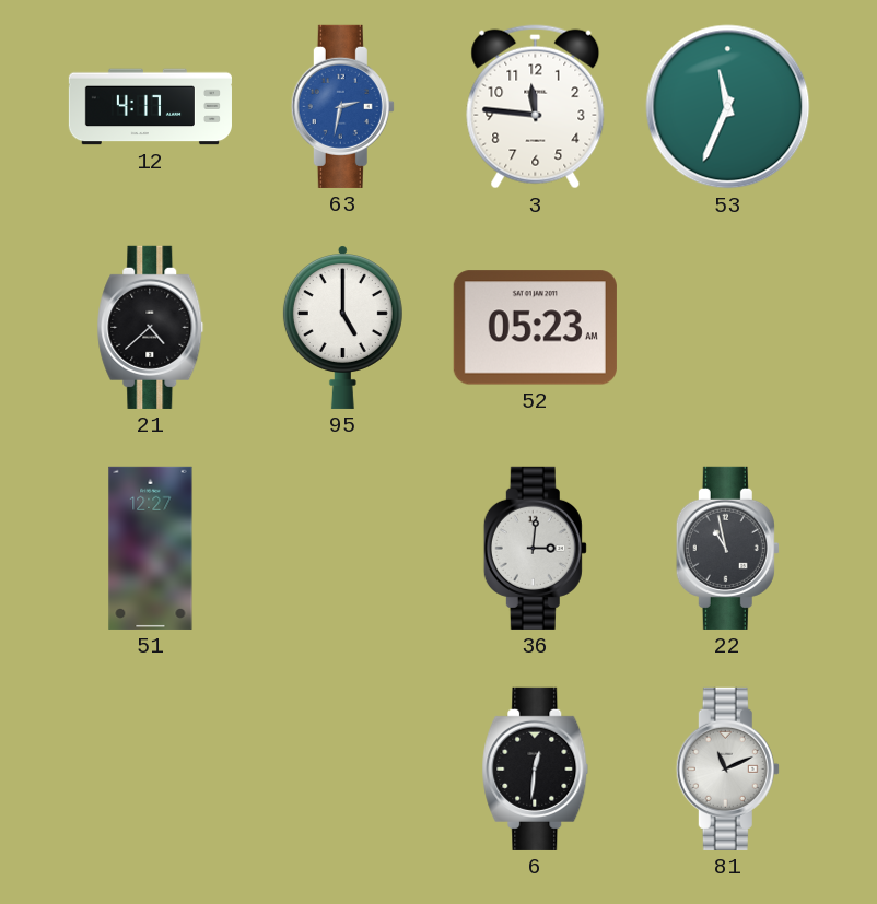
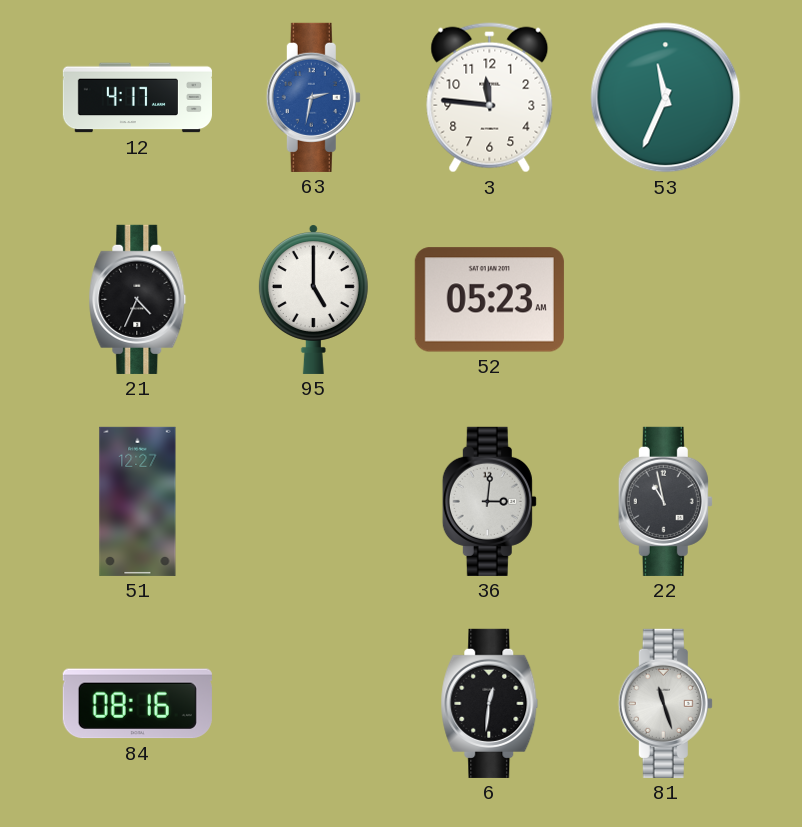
21: 4:38 -> 4:34
84: none -> 08:16
81: 11:11 -> 11:27
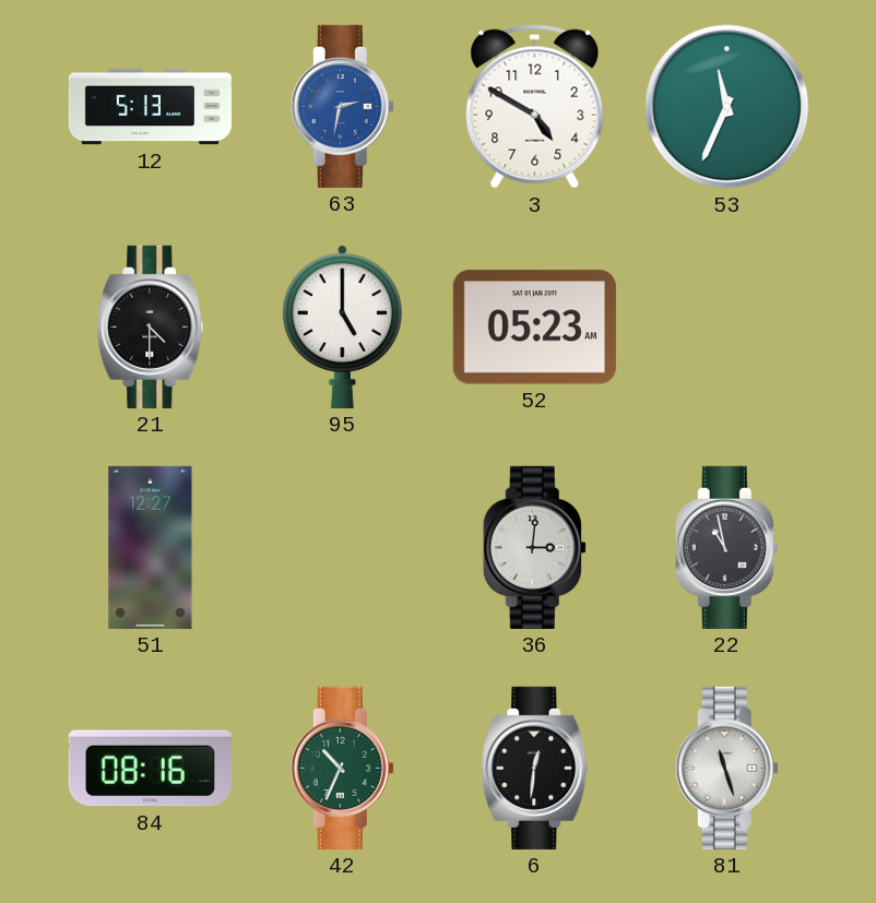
12: 4:17 -> 5:13
3: 11:46 -> 4:50
21: 4:34 -> 4:30
42: none -> 10:34
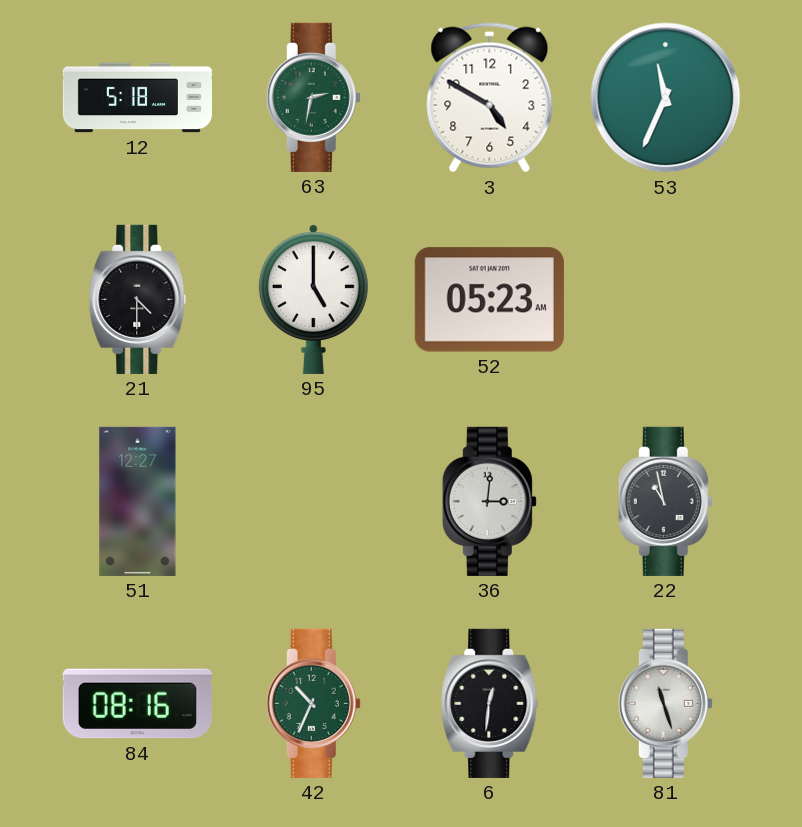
12: 5:13 -> 5:18
63 dial: blue -> green
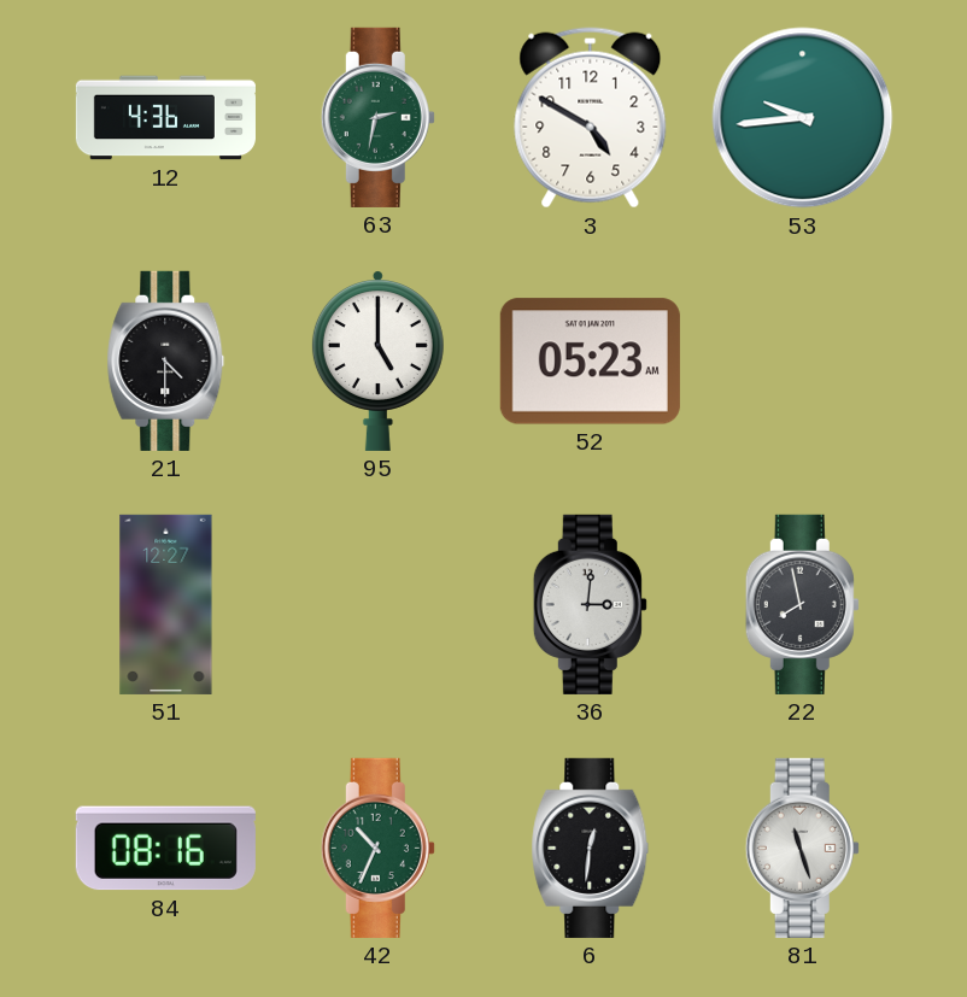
12: 5:18 -> 4:36
53: 11:34 -> 9:44
22: 10:58 -> 7:58
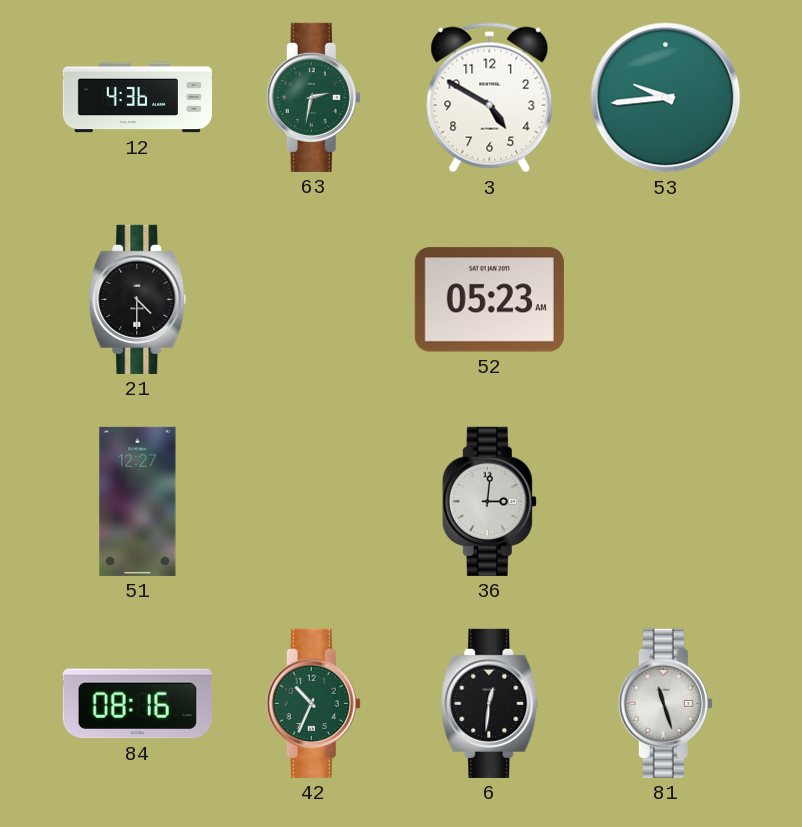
95: 5:00 -> none
22: 7:58 -> none
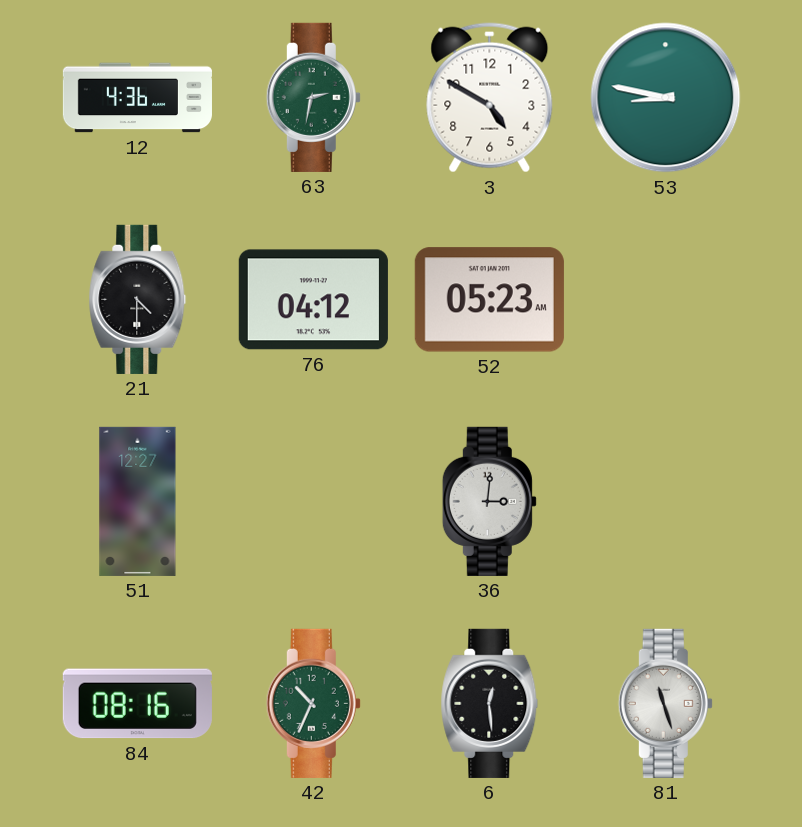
53: 9:44 -> 8:47
76: none -> 04:12
6: 12:31 -> 12:29
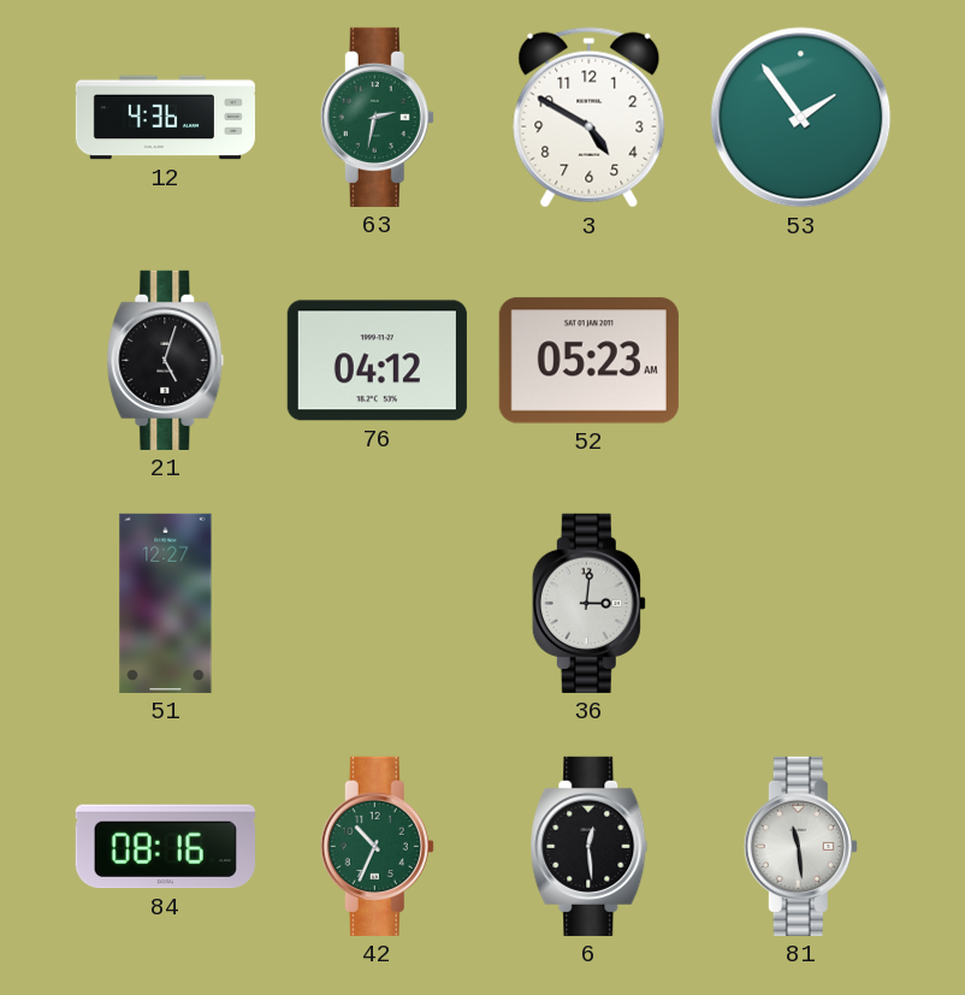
53: 8:47 -> 1:54
21: 4:30 -> 5:03
81: 11:27 -> 11:29
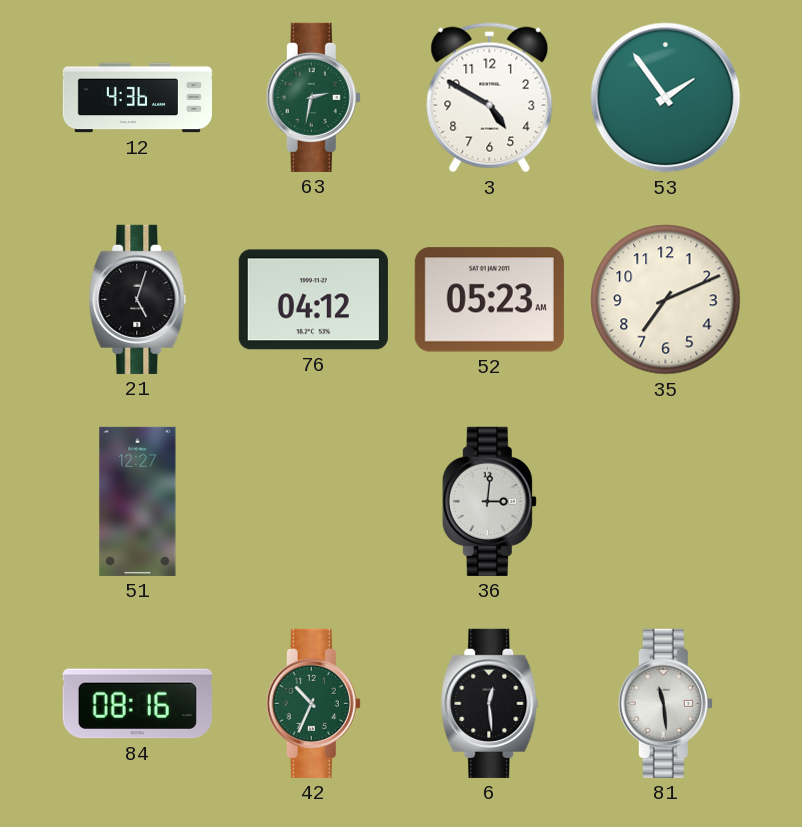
35: none -> 7:11
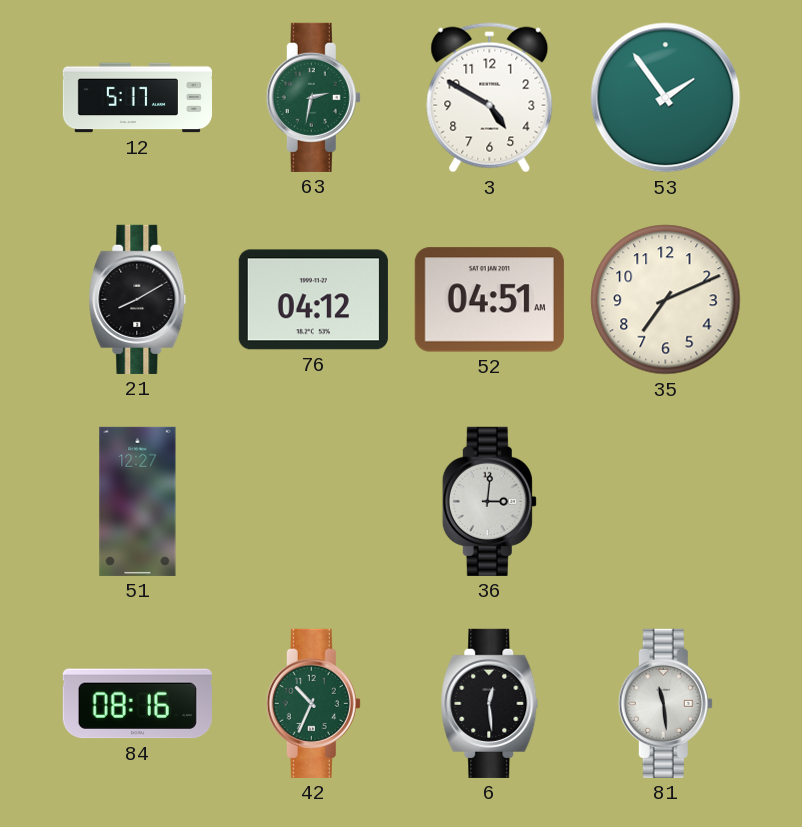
12: 4:36 -> 5:17
21: 5:03 -> 8:10
52: 05:23 -> 04:51
